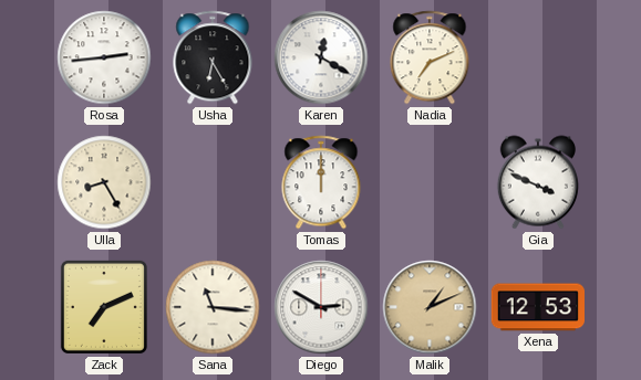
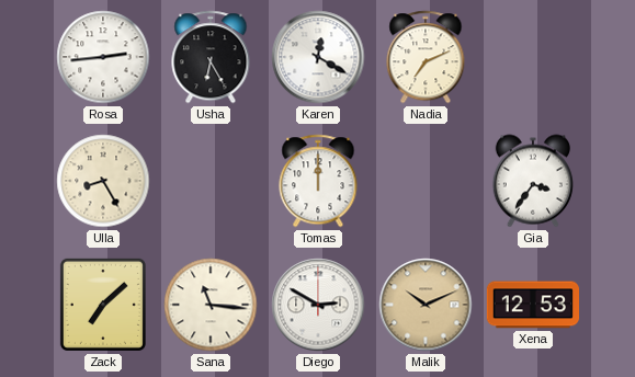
Gia: 3:49 -> 3:36
Zack: 7:11 -> 7:08
Malik: 1:11 -> 10:11
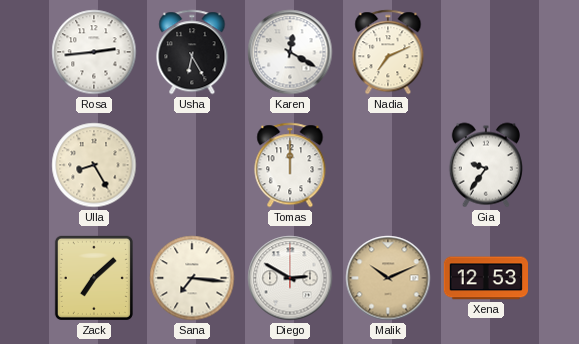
Gia: 3:36 -> 9:36
Sana: 11:16 -> 7:16
